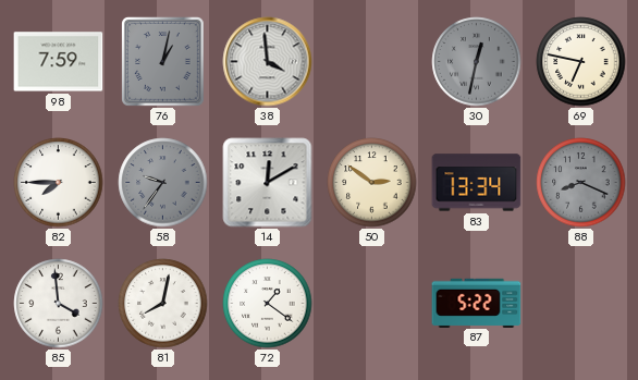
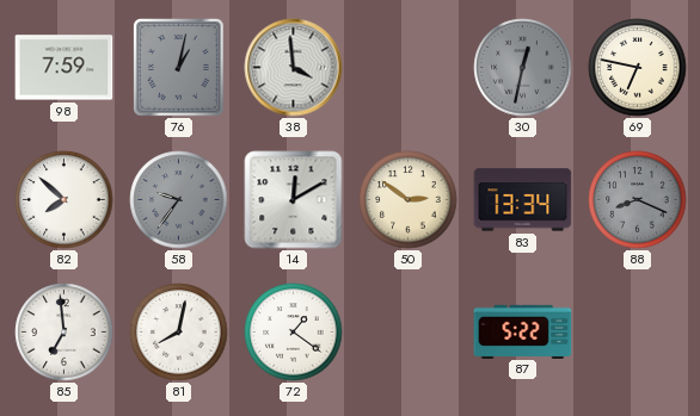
82: 7:45 -> 7:52
85: 3:59 -> 6:59
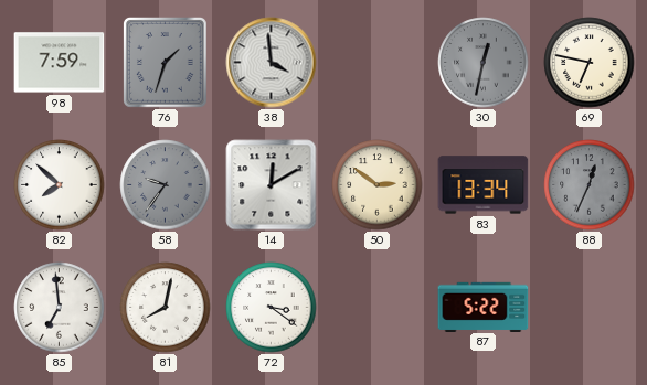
76: 1:02 -> 1:33
88: 8:19 -> 12:34
72: 1:21 -> 3:21
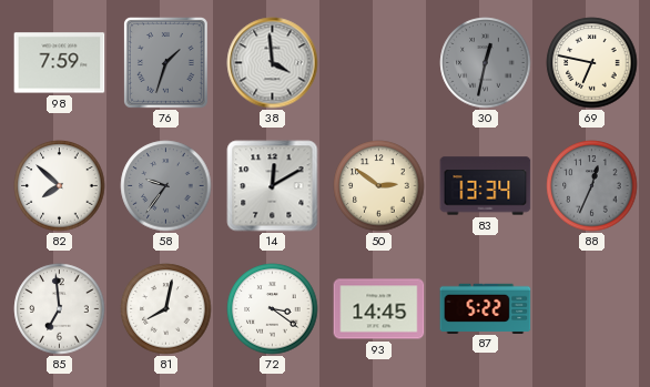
93: none -> 14:45
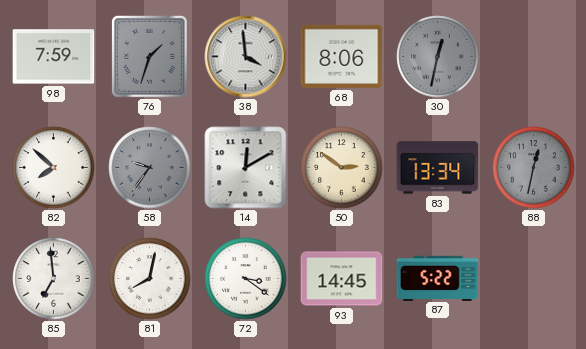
68: none -> 8:06
69: 6:47 -> none
88: 12:34 -> 12:32
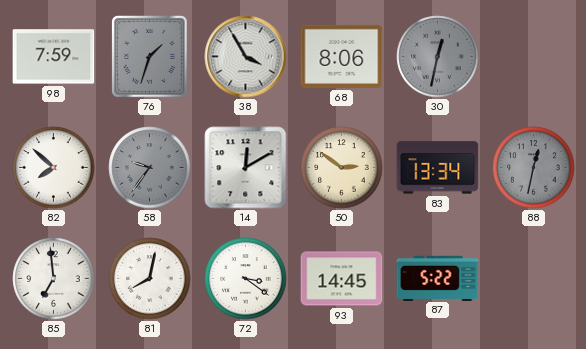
38: 3:59 -> 3:55
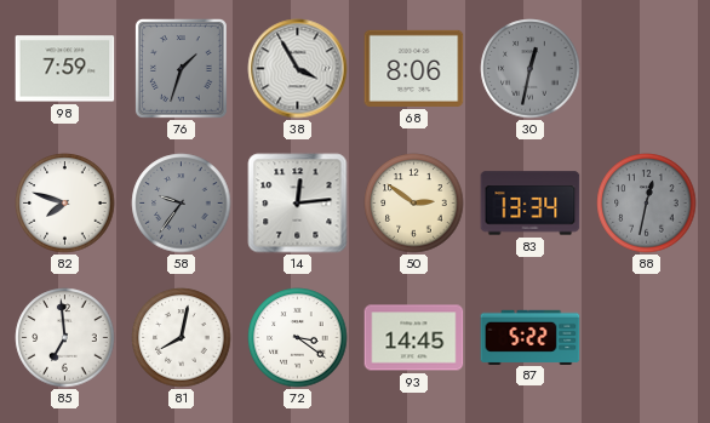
82: 7:52 -> 7:48
14: 12:10 -> 12:14
